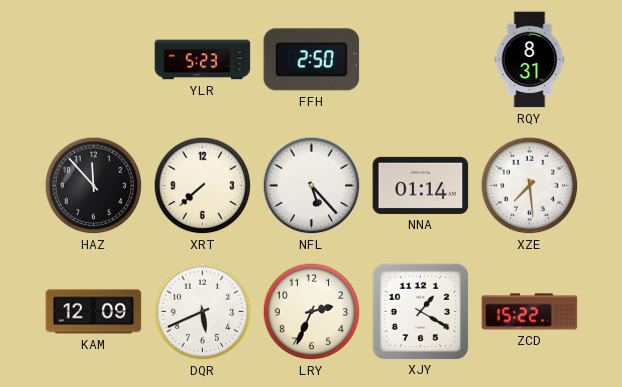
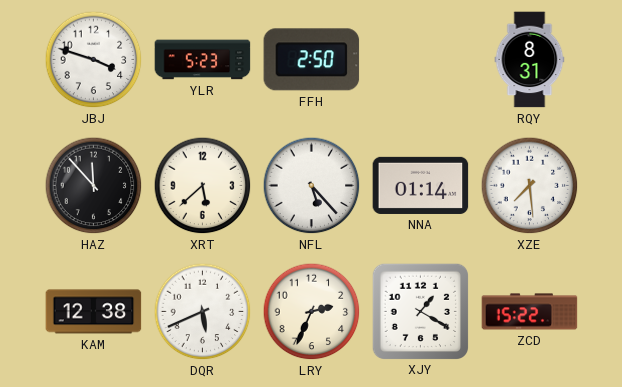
JBJ: none -> 3:48
XRT: 7:38 -> 5:38
KAM: 12:09 -> 12:38
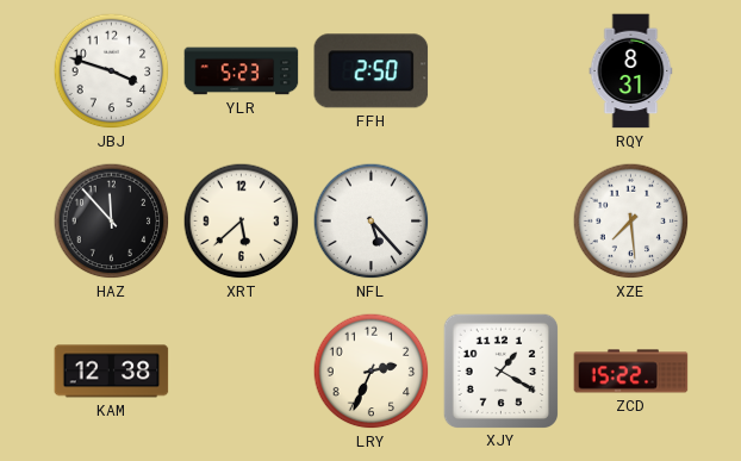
NNA: 01:14 -> none
DQR: 5:41 -> none
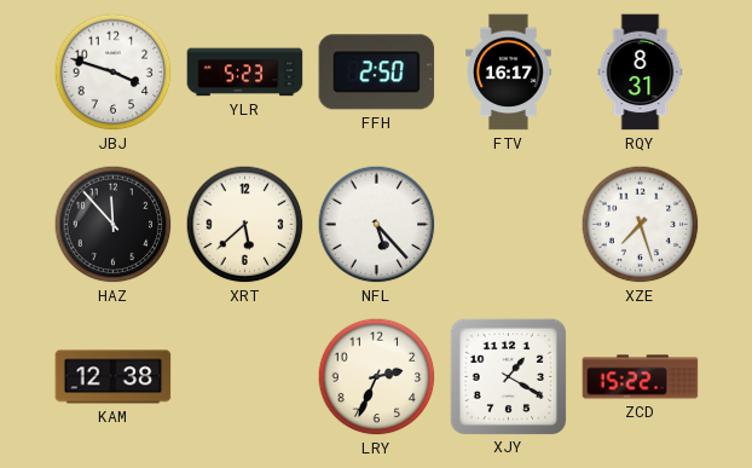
FTV: none -> 16:17
XZE: 7:29 -> 7:27
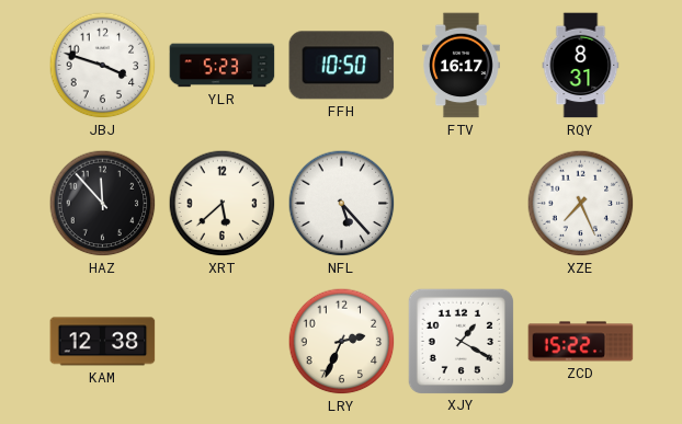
FFH: 2:50 -> 10:50
XZE: 7:27 -> 7:26
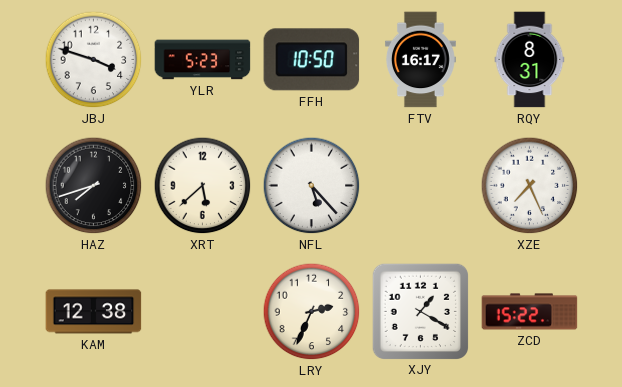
HAZ: 11:53 -> 7:42
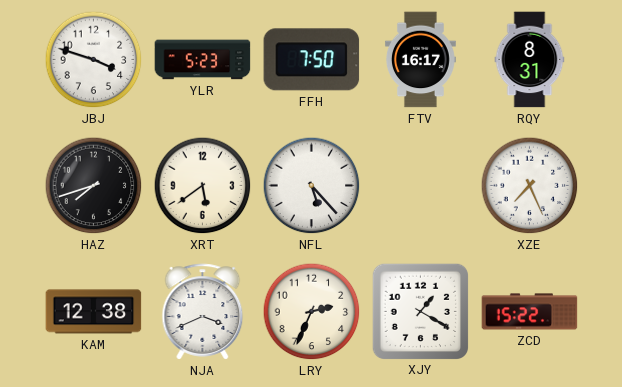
FFH: 10:50 -> 7:50
XRT: 5:38 -> 5:39
NJA: none -> 3:41
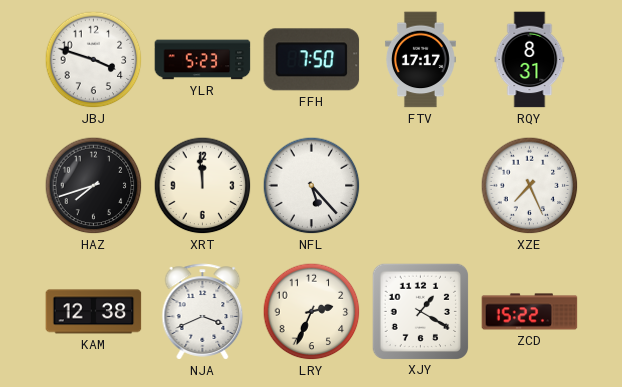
FTV: 16:17 -> 17:17
XRT: 5:39 -> 11:59
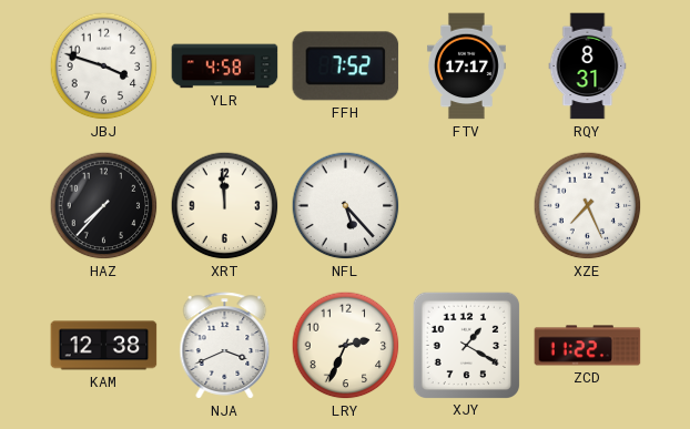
YLR: 5:23 -> 4:58
FFH: 7:50 -> 7:52
HAZ: 7:42 -> 7:37
ZCD: 15:22 -> 11:22
